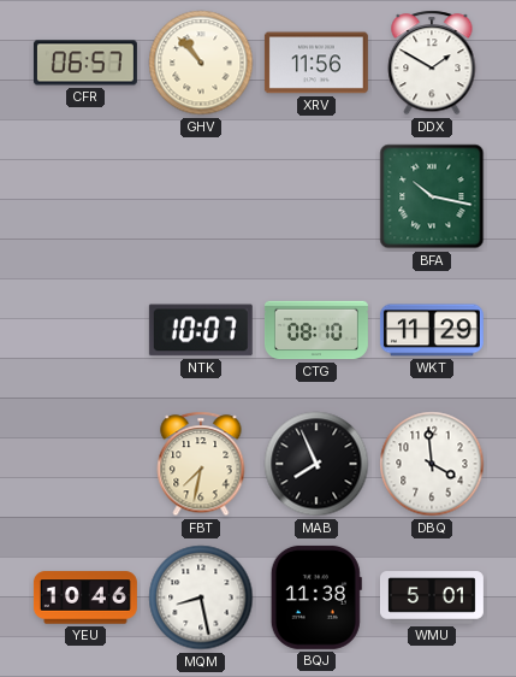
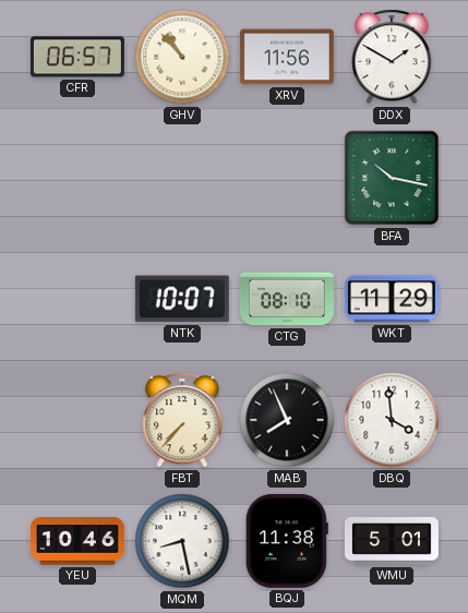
FBT: 7:32 -> 7:37
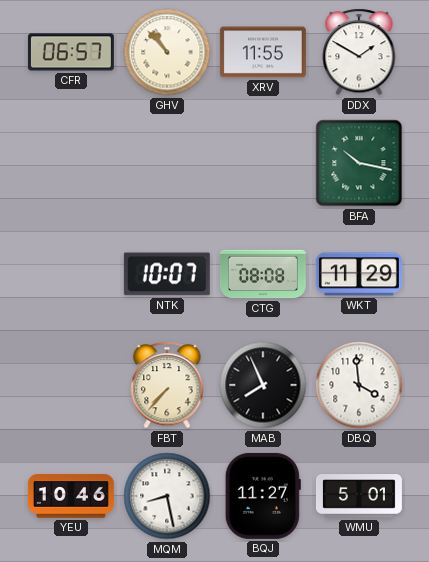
XRV: 11:56 -> 11:55
CTG: 08:10 -> 08:08
BQJ: 11:38 -> 11:27
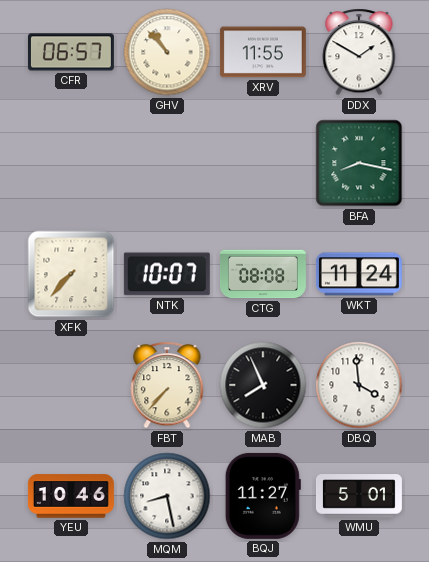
BFA: 10:17 -> 8:17
XFK: none -> 7:37
WKT: 11:29 -> 11:24
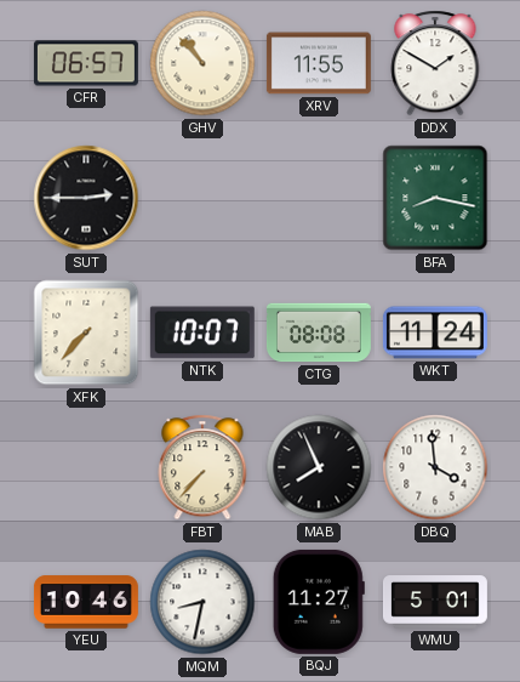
SUT: none -> 2:45
MQM: 8:28 -> 8:32
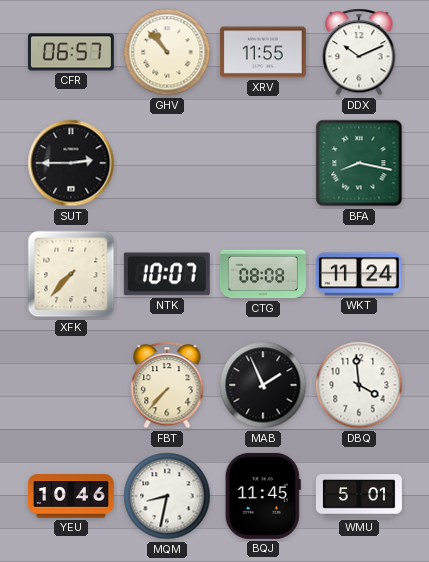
DDX: 1:50 -> 10:11
MAB: 7:56 -> 1:56
BQJ: 11:27 -> 11:45
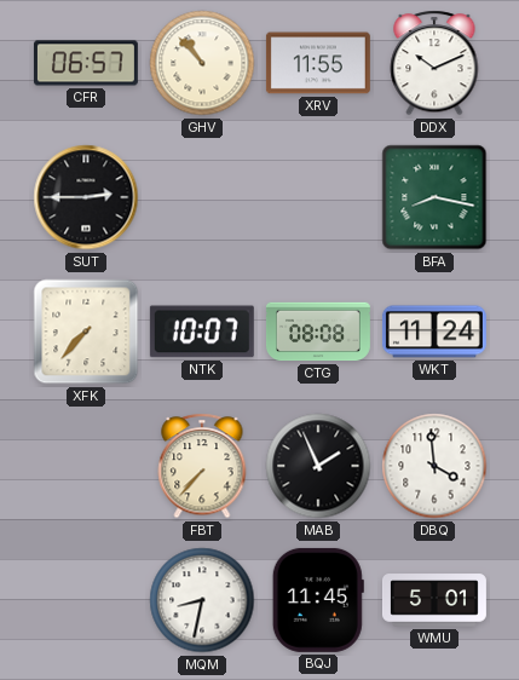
YEU: 10:46 -> none
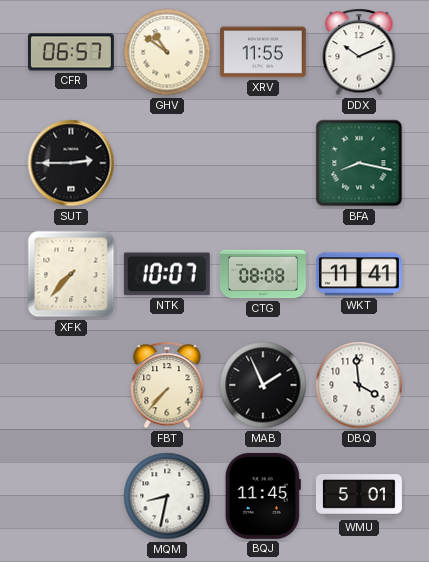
GHV: 10:53 -> 10:51
WKT: 11:24 -> 11:41
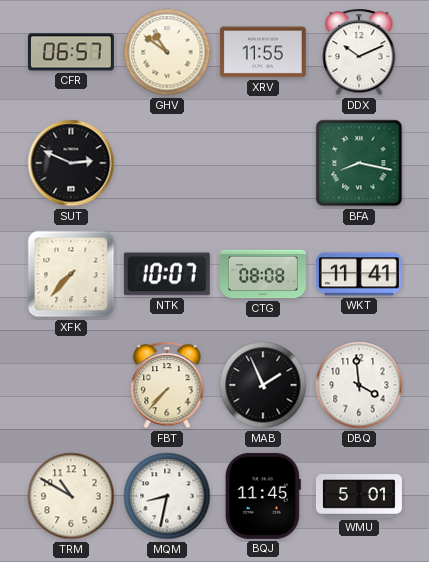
SUT: 2:45 -> 2:49
TRM: none -> 10:50
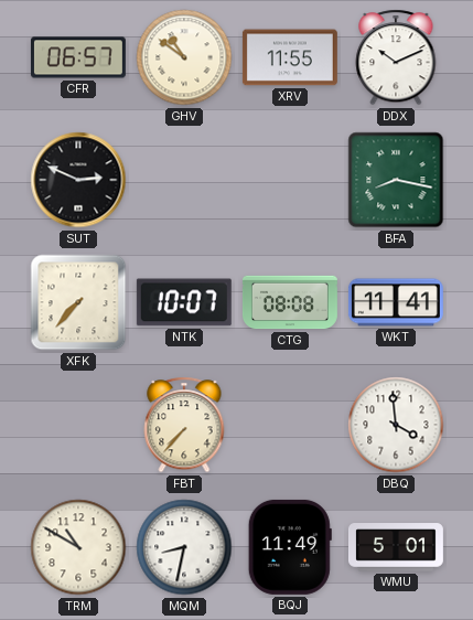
MAB: 1:56 -> none
BQJ: 11:45 -> 11:49
